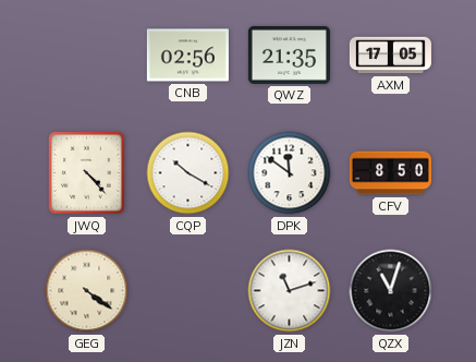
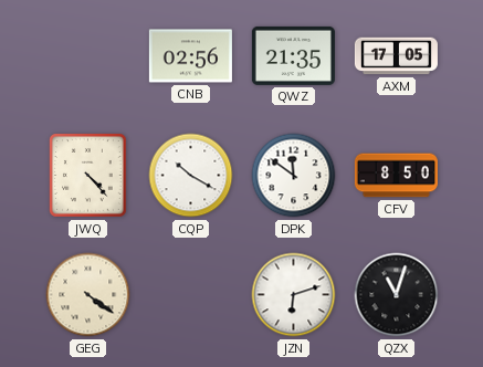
JZN: 11:12 -> 6:12
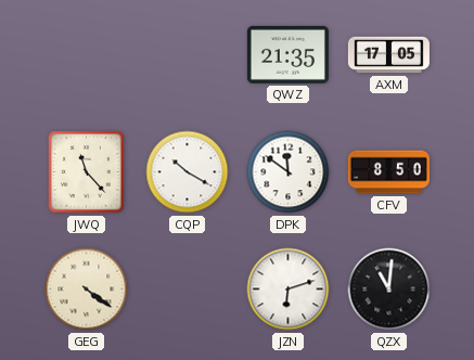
CNB: 02:56 -> none
JWQ: 4:23 -> 11:23
QZX: 11:03 -> 11:01
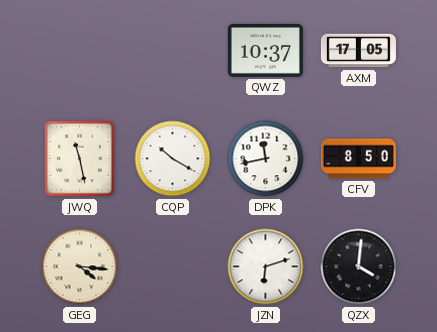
QWZ: 21:35 -> 10:37
JWQ: 11:23 -> 11:28
DPK: 11:51 -> 11:43
GEG: 4:21 -> 4:16
QZX: 11:01 -> 4:01
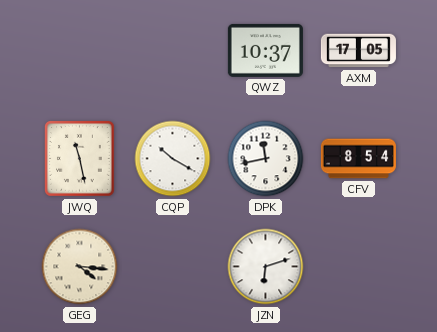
CFV: 8:50 -> 8:54
QZX: 4:01 -> none
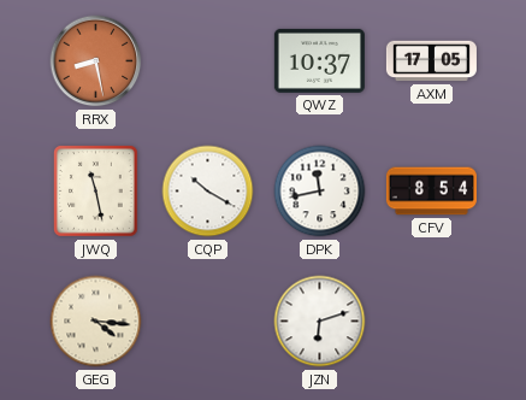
RRX: none -> 8:28
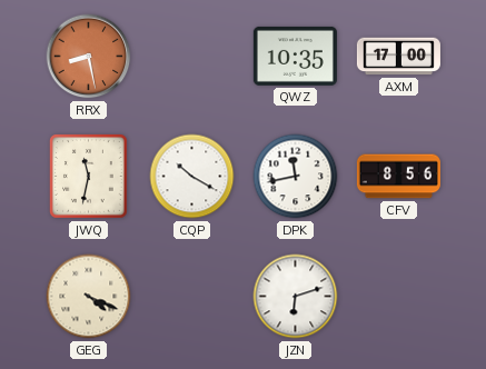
QWZ: 10:37 -> 10:35
AXM: 17:05 -> 17:00
JWQ: 11:28 -> 11:32
CFV: 8:54 -> 8:56
GEG: 4:16 -> 4:19
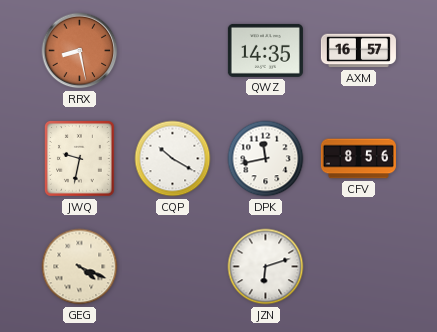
QWZ: 10:35 -> 14:35
AXM: 17:00 -> 16:57
JWQ: 11:32 -> 9:32
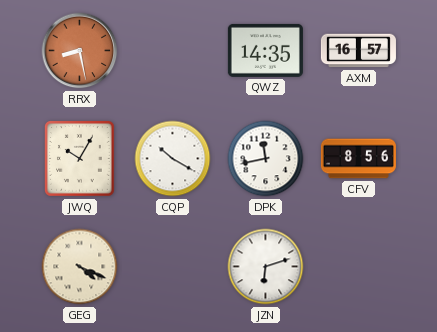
JWQ: 9:32 -> 10:05
